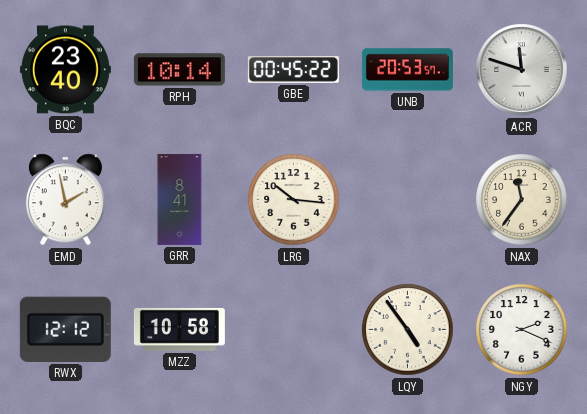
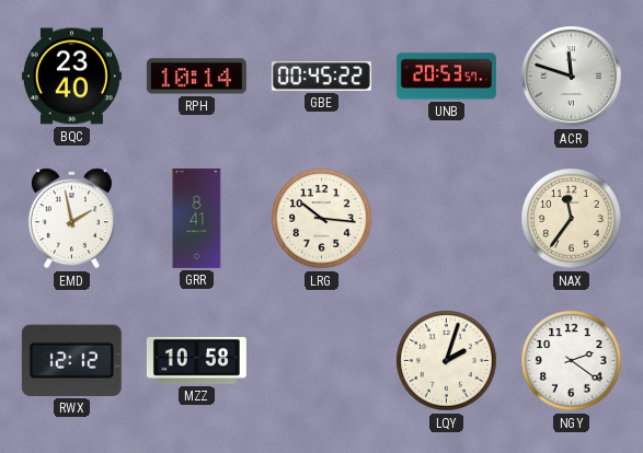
LQY: 4:54 -> 2:03
NGY: 2:19 -> 2:21
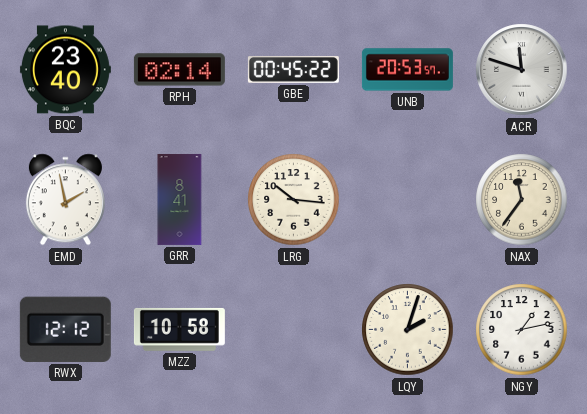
RPH: 10:14 -> 02:14
NGY: 2:21 -> 1:13
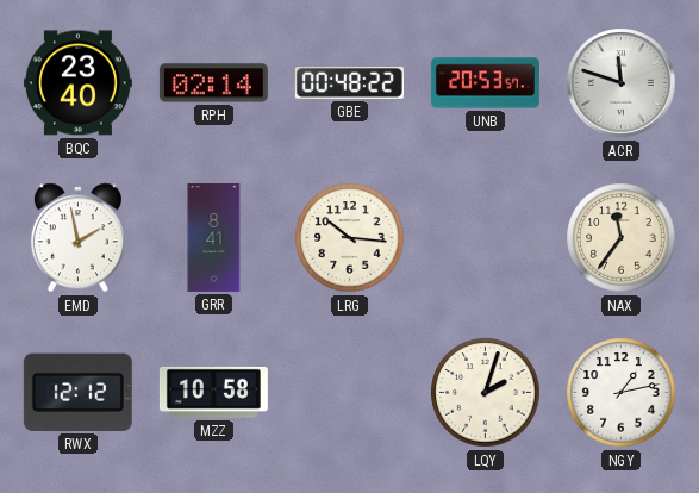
GBE: 00:45 -> 00:48
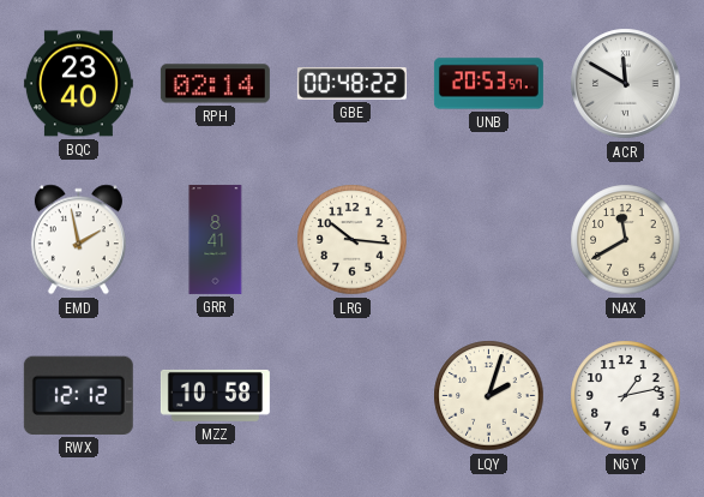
ACR: 11:48 -> 11:50
NAX: 11:36 -> 11:40
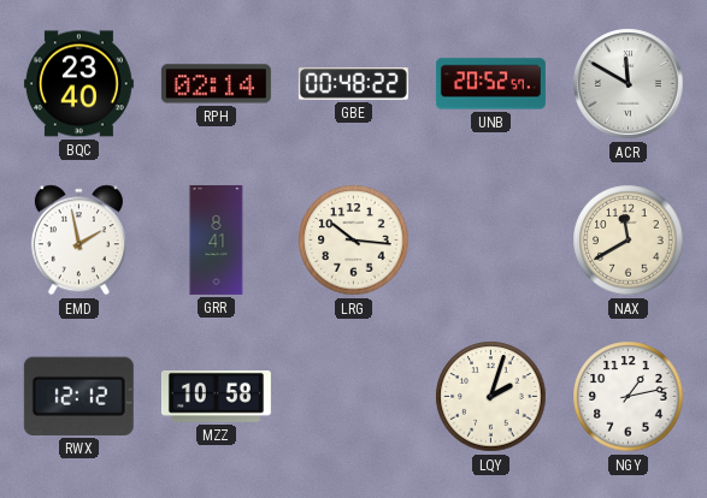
UNB: 20:53 -> 20:52
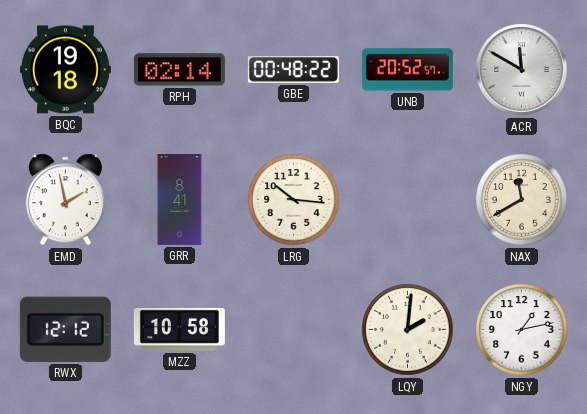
BQC: 23:40 -> 19:18
LQY: 2:03 -> 2:01
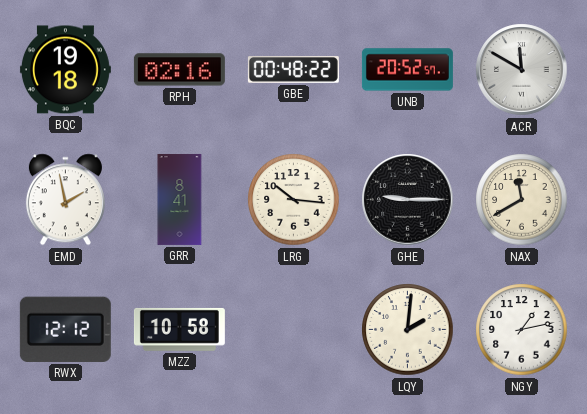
RPH: 02:14 -> 02:16
GHE: none -> 9:15
